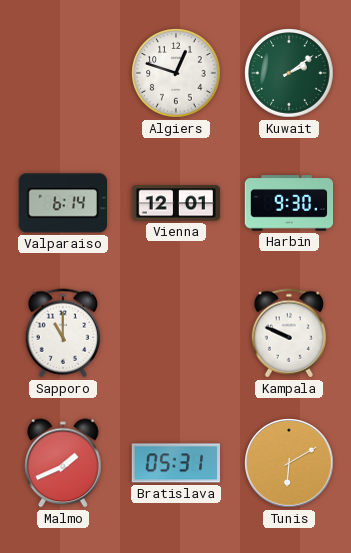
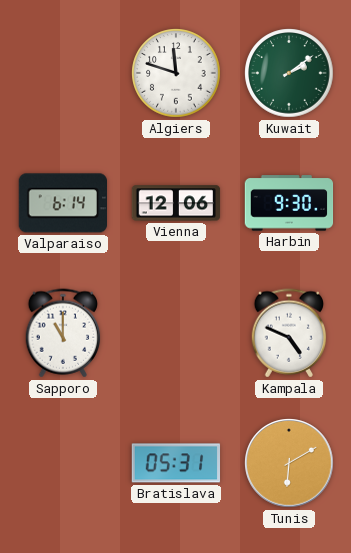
Algiers: 12:48 -> 11:48
Vienna: 12:01 -> 12:06
Kampala: 9:49 -> 4:49
Malmo: 1:41 -> none
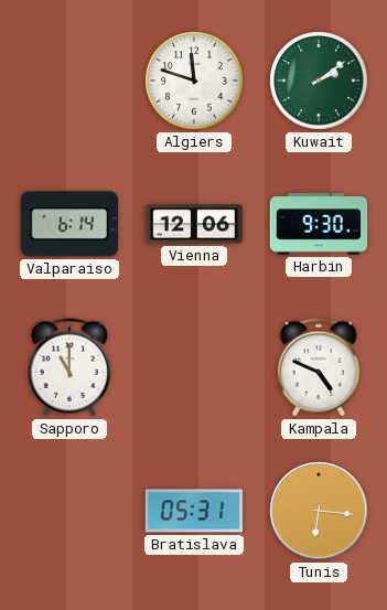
Tunis: 6:10 -> 6:16
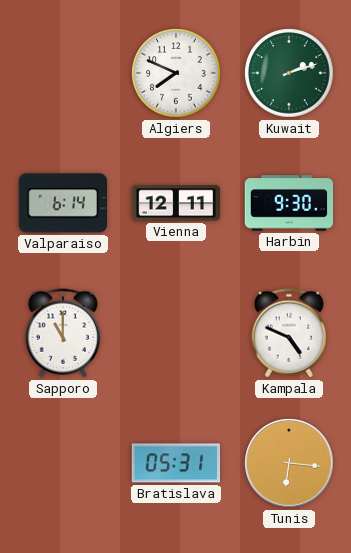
Algiers: 11:48 -> 7:49
Kuwait: 2:09 -> 2:12
Vienna: 12:06 -> 12:11
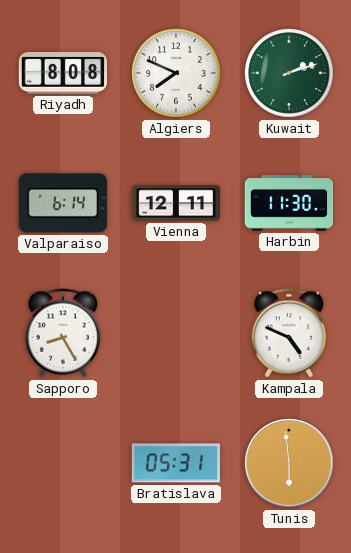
Riyadh: none -> 8:08
Harbin: 9:30 -> 11:30
Sapporo: 11:00 -> 8:25
Tunis: 6:16 -> 5:59
